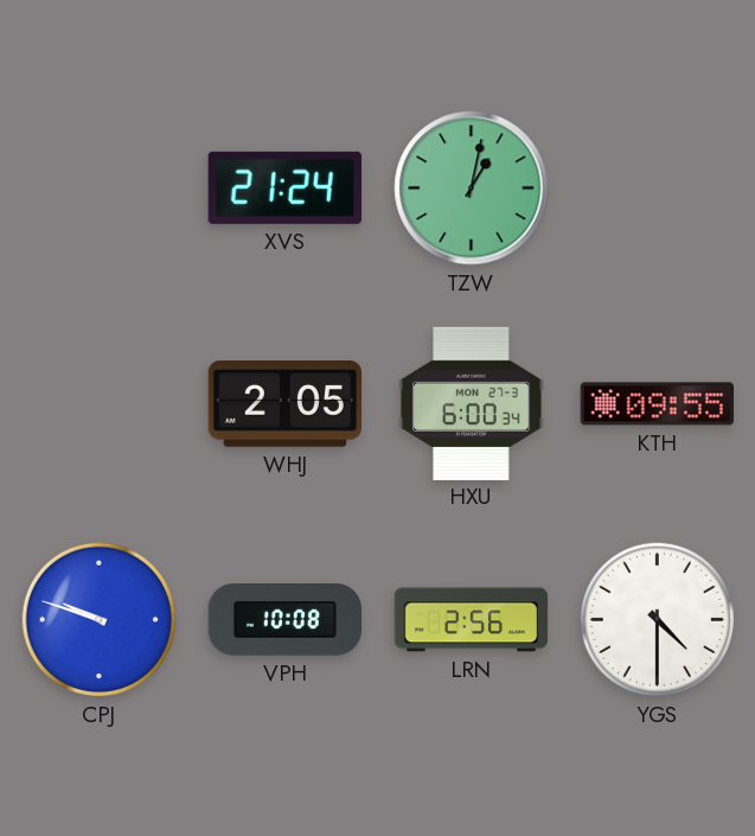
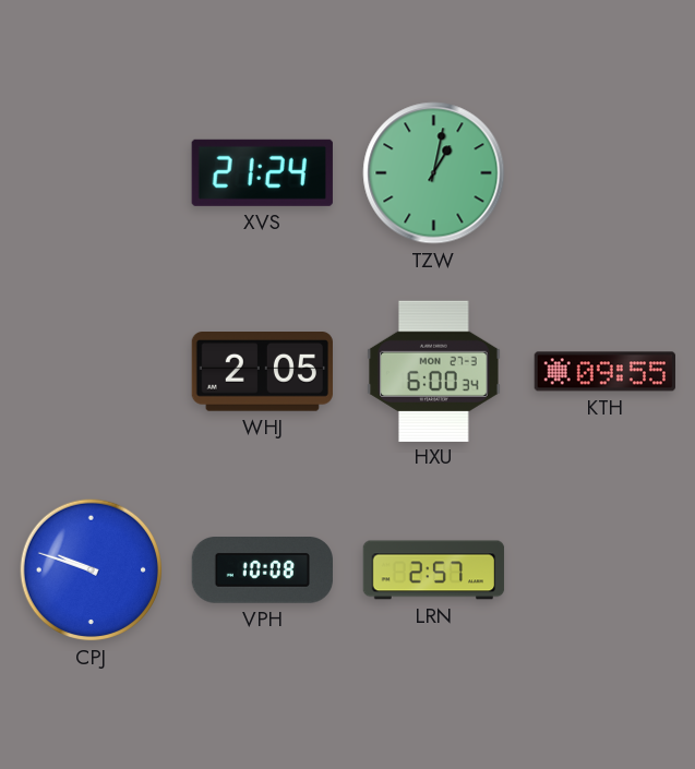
LRN: 2:56 -> 2:57
YGS: 4:30 -> none
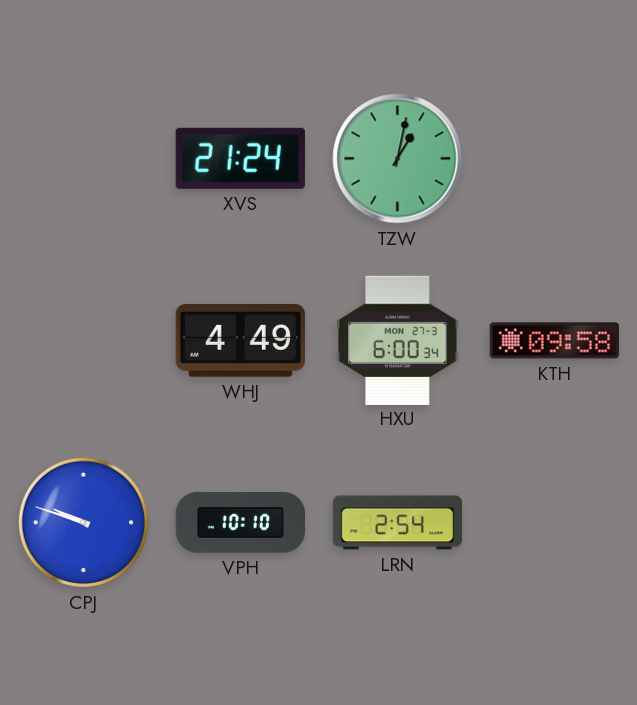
WHJ: 2:05 -> 4:49
KTH: 09:55 -> 09:58
VPH: 10:08 -> 10:10
LRN: 2:57 -> 2:54
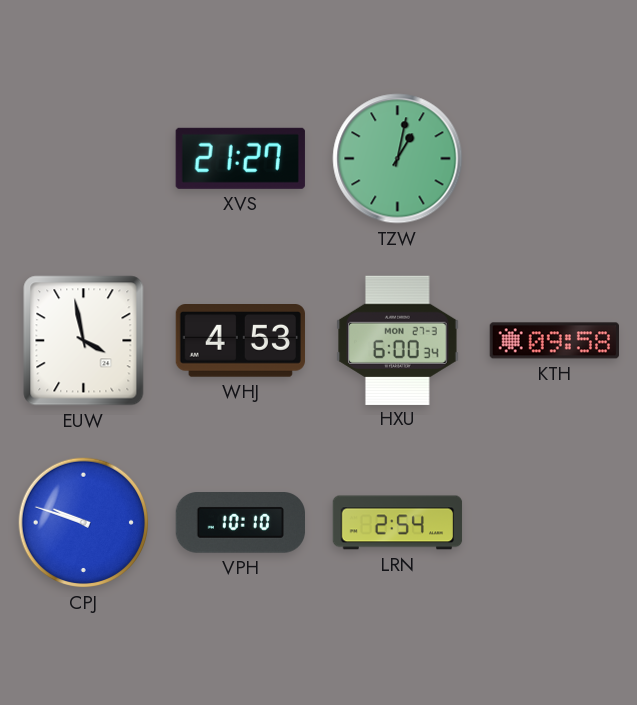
XVS: 21:24 -> 21:27
EUW: none -> 3:58
WHJ: 4:49 -> 4:53
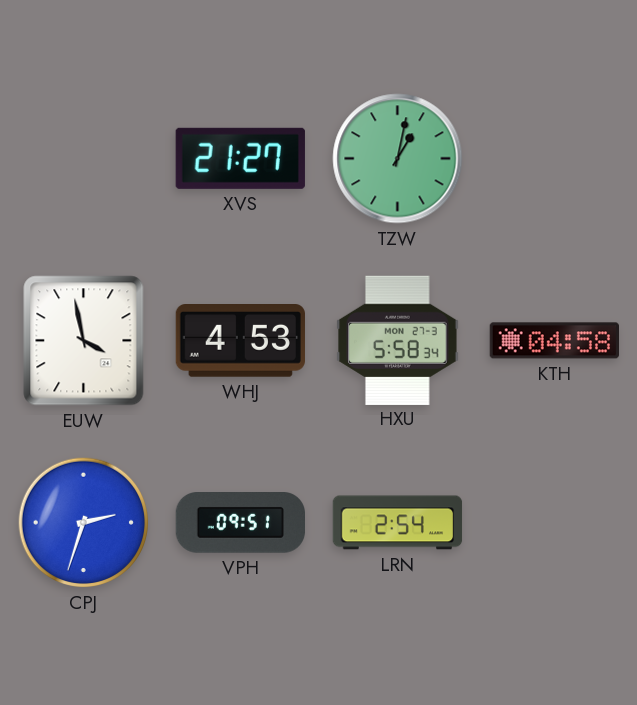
HXU: 6:00 -> 5:58
KTH: 09:58 -> 04:58
CPJ: 9:48 -> 2:33
VPH: 10:10 -> 09:51
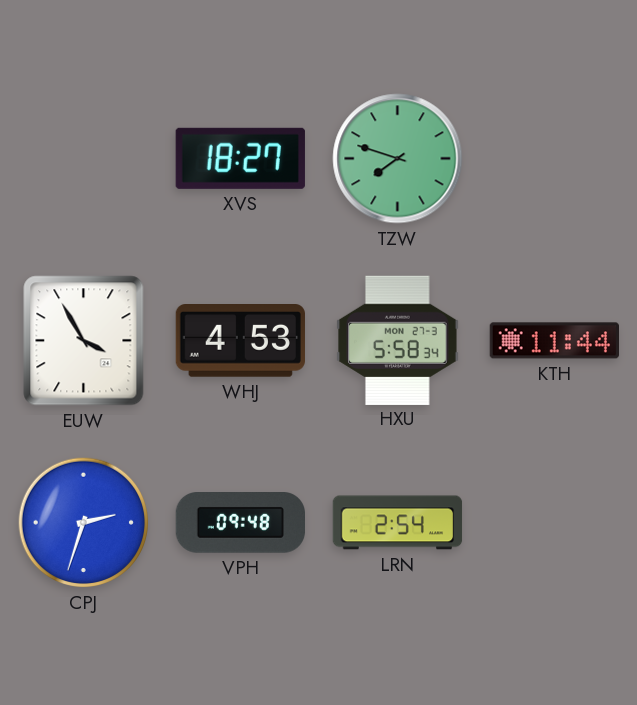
XVS: 21:27 -> 18:27
TZW: 1:02 -> 7:48
EUW: 3:58 -> 3:55
KTH: 04:58 -> 11:44
VPH: 09:51 -> 09:48
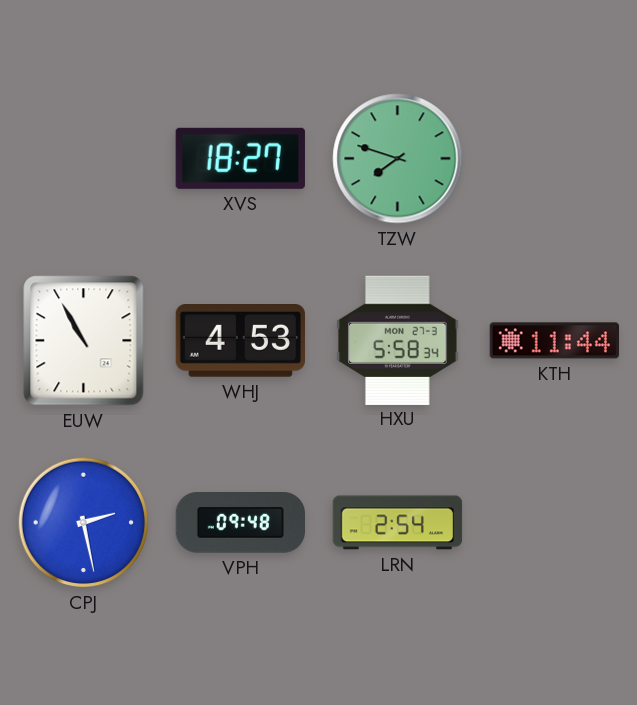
EUW: 3:55 -> 10:55
CPJ: 2:33 -> 2:28
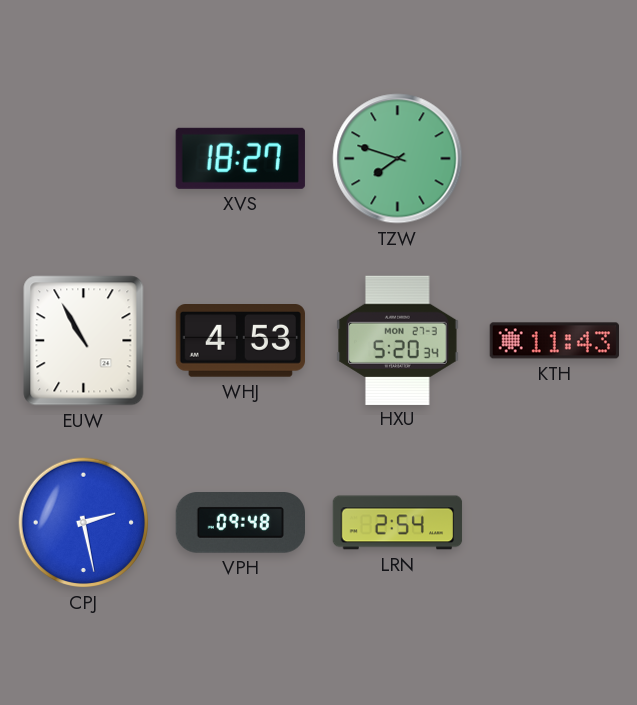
HXU: 5:58 -> 5:20
KTH: 11:44 -> 11:43
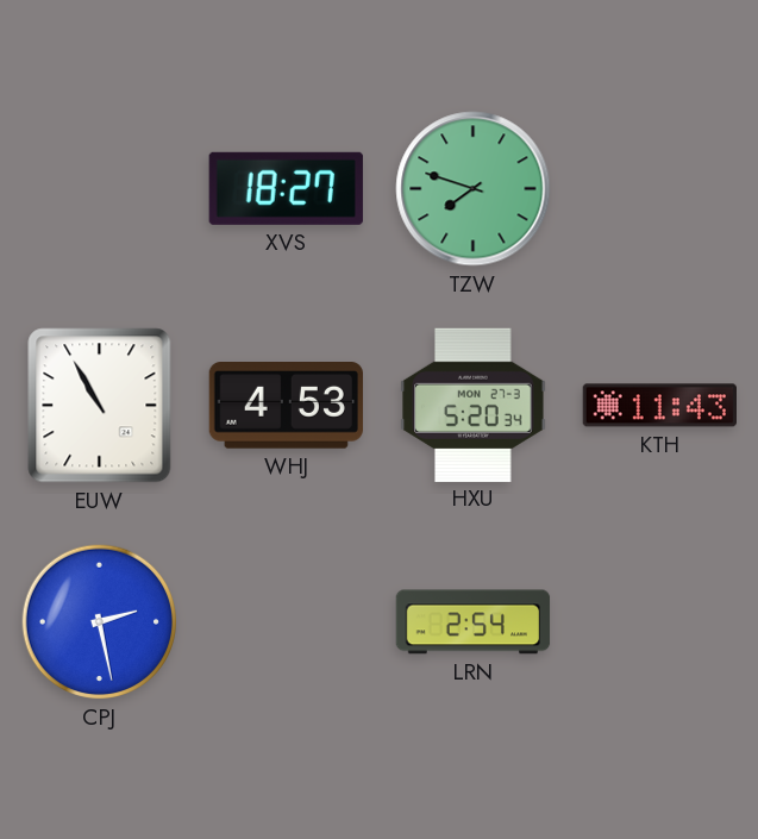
VPH: 09:48 -> none
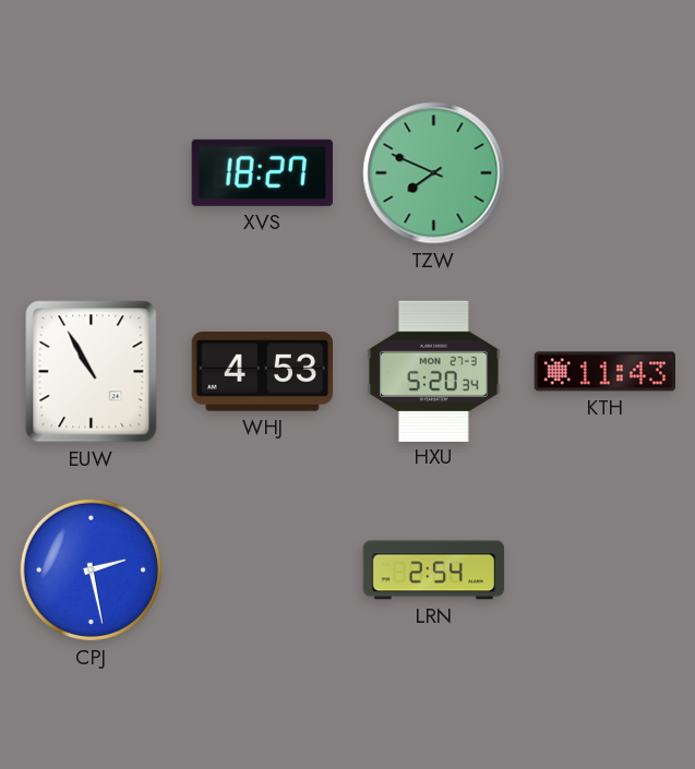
TZW: 7:48 -> 7:49
